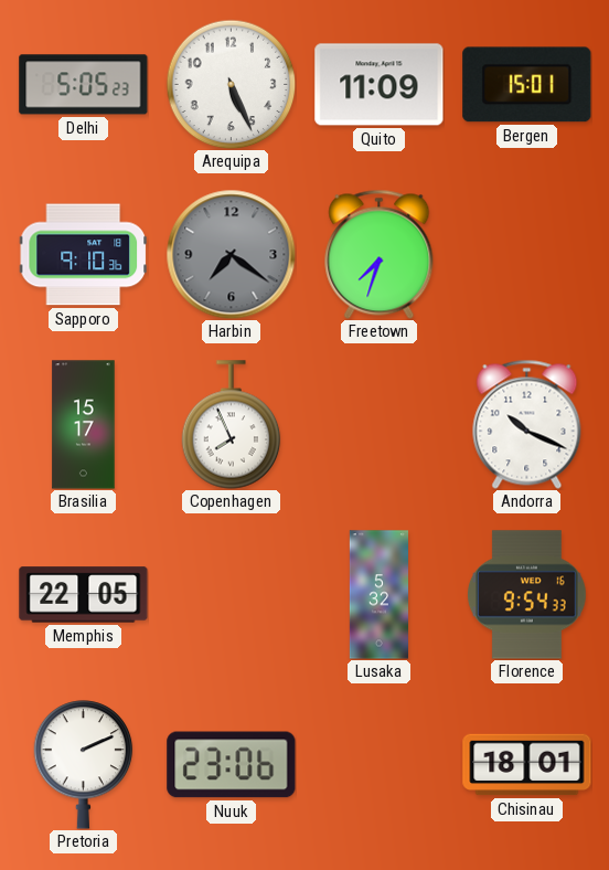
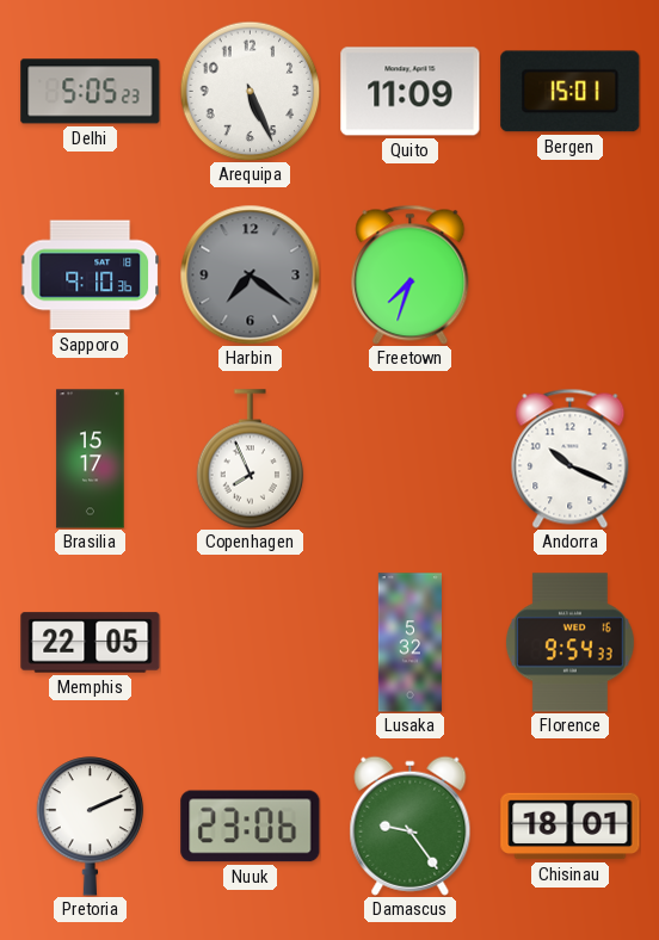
Damascus: none -> 9:24
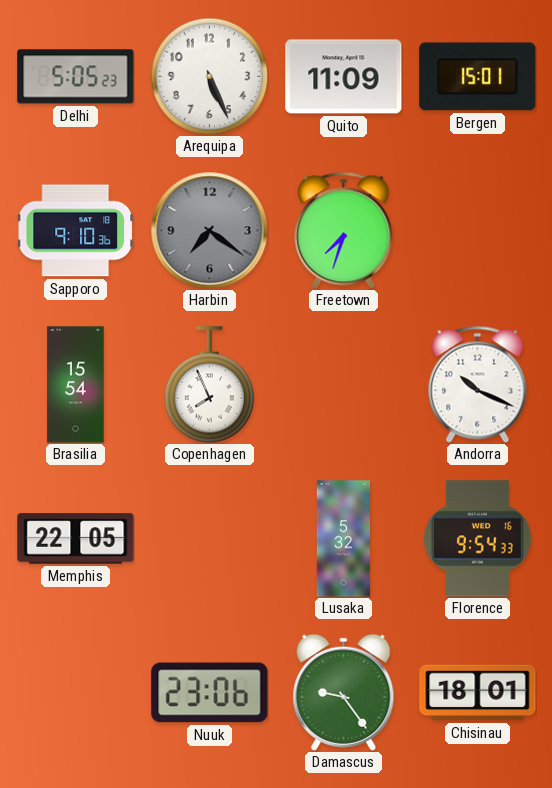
Brasilia: 15:17 -> 15:54
Pretoria: 2:11 -> none
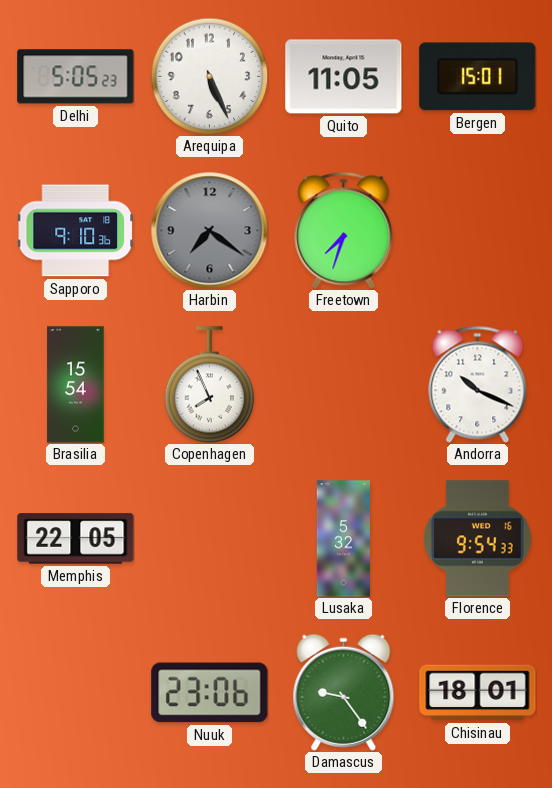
Quito: 11:09 -> 11:05
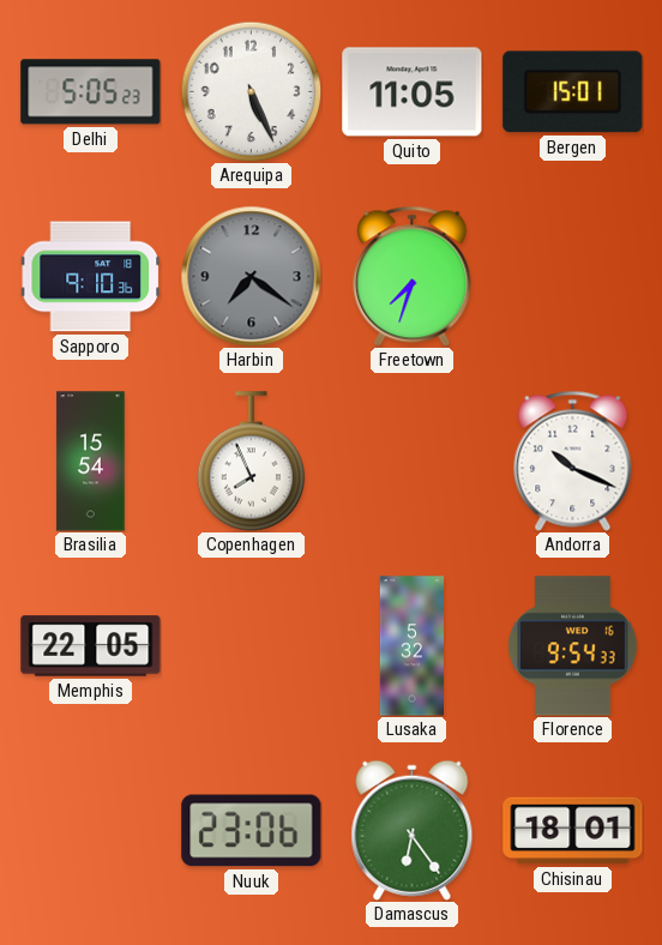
Damascus: 9:24 -> 6:24
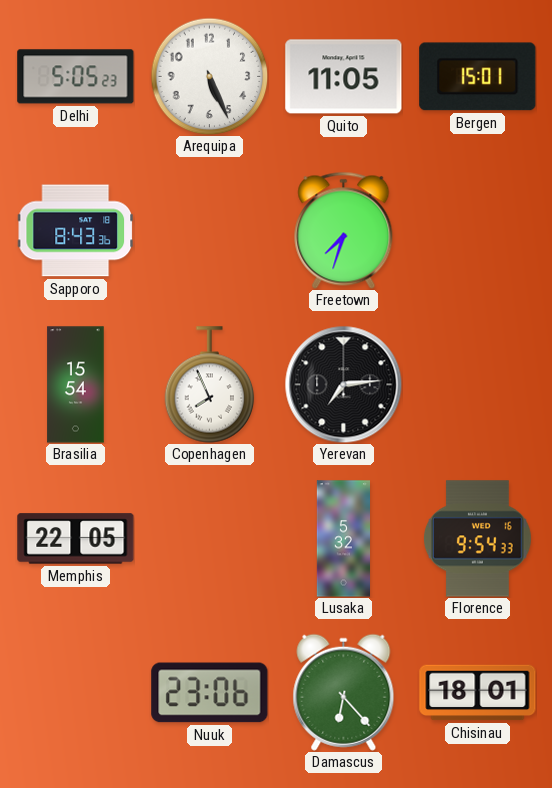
Sapporo: 9:10 -> 8:43
Harbin: 7:21 -> none
Yerevan: none -> 7:14
Andorra: 10:19 -> none
Damascus: 6:24 -> 6:23
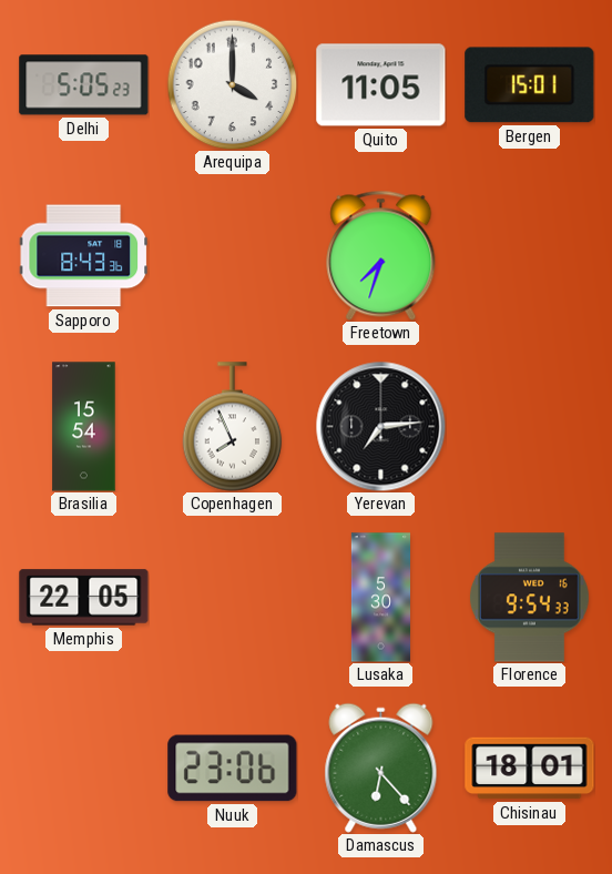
Arequipa: 5:26 -> 4:00
Lusaka: 5:32 -> 5:30
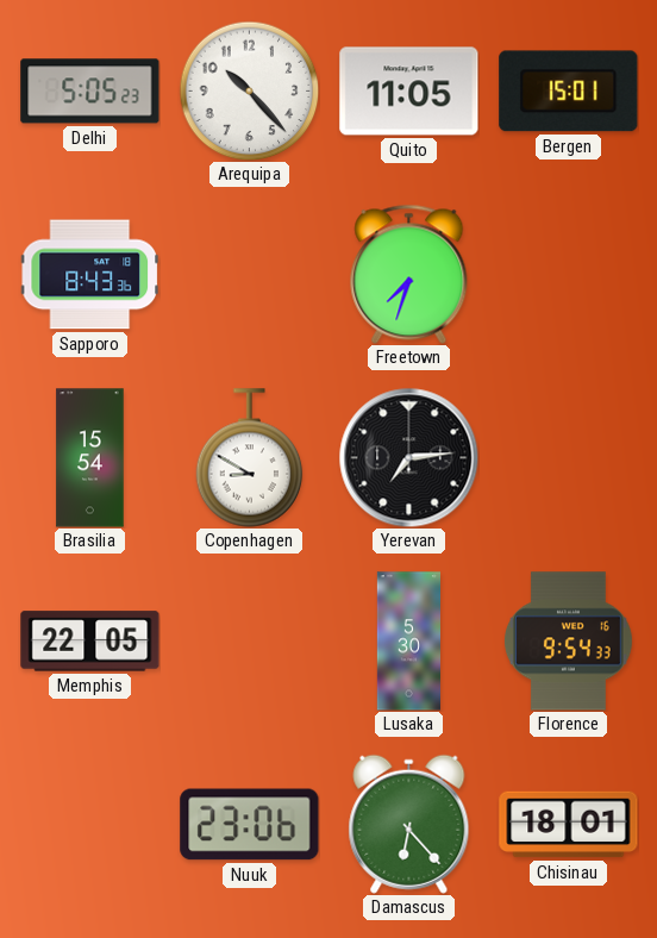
Arequipa: 4:00 -> 10:23
Copenhagen: 7:56 -> 8:50
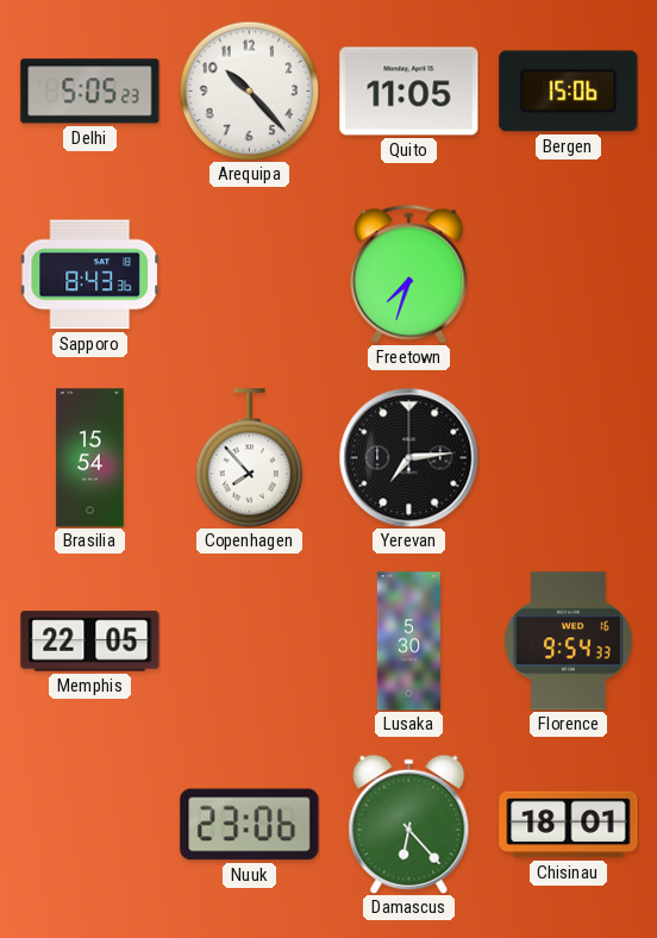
Bergen: 15:01 -> 15:06
Copenhagen: 8:50 -> 7:53
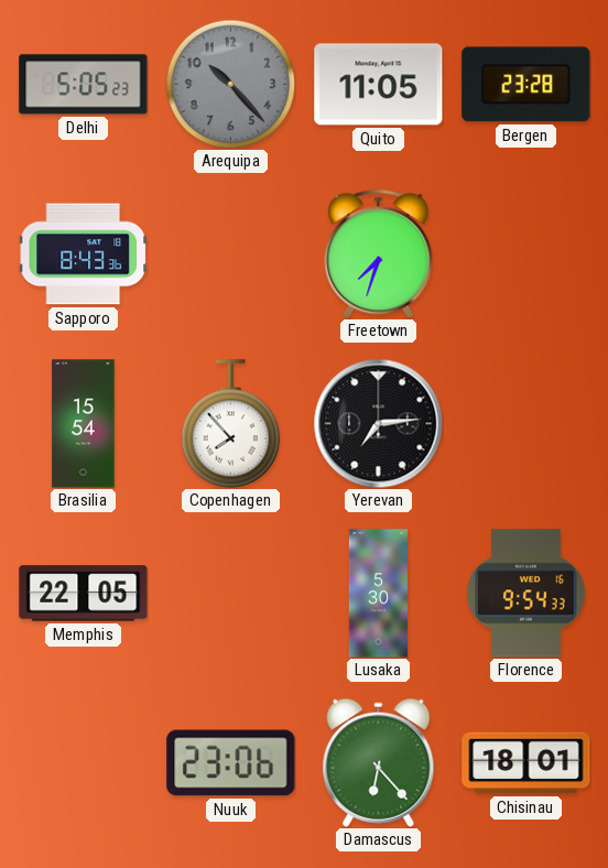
Arequipa dial: white -> grey
Bergen: 15:06 -> 23:28
